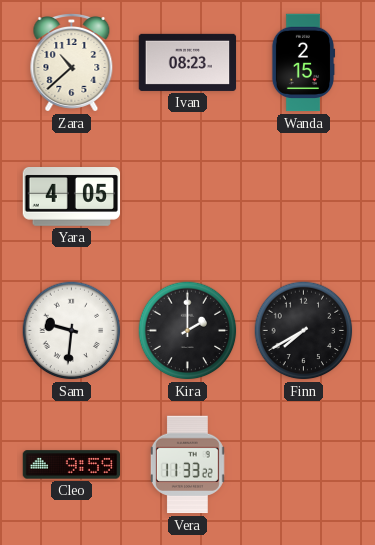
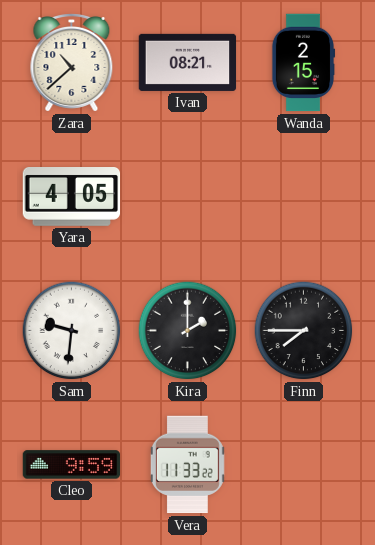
Ivan: 08:23 -> 08:21
Finn: 7:40 -> 7:45
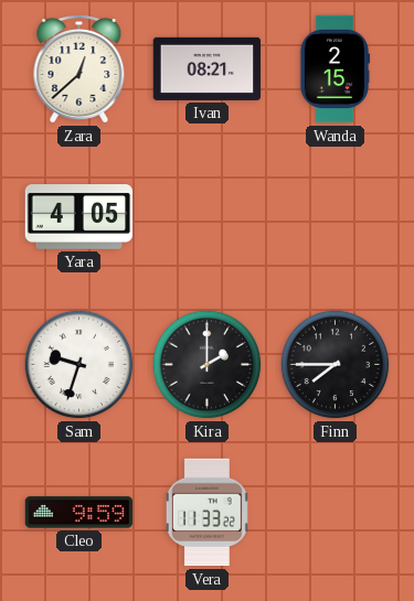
Zara: 10:38 -> 12:38
Sam: 9:31 -> 9:33
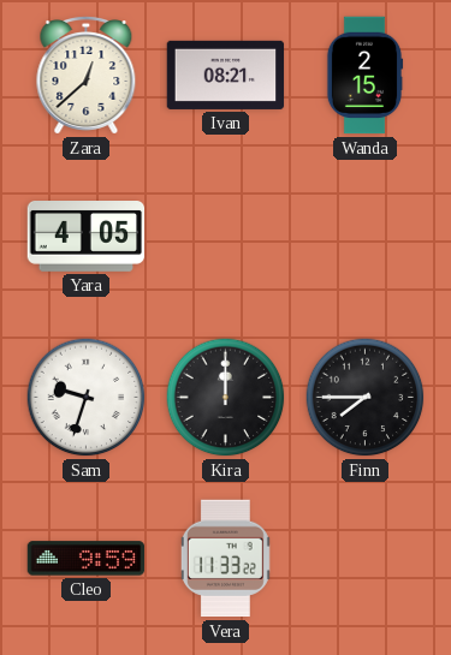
Kira: 2:00 -> 12:00
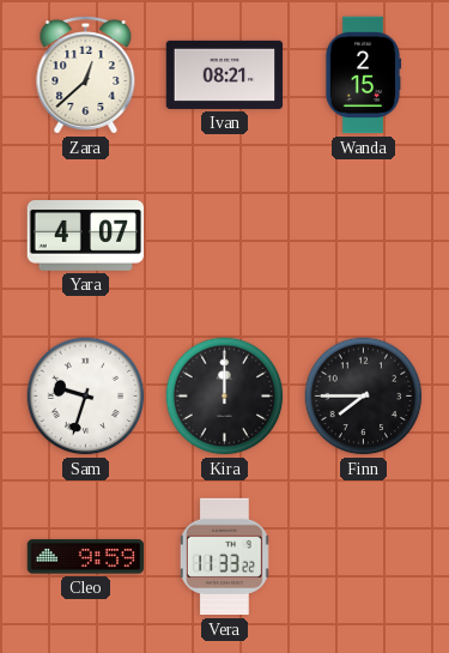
Yara: 4:05 -> 4:07
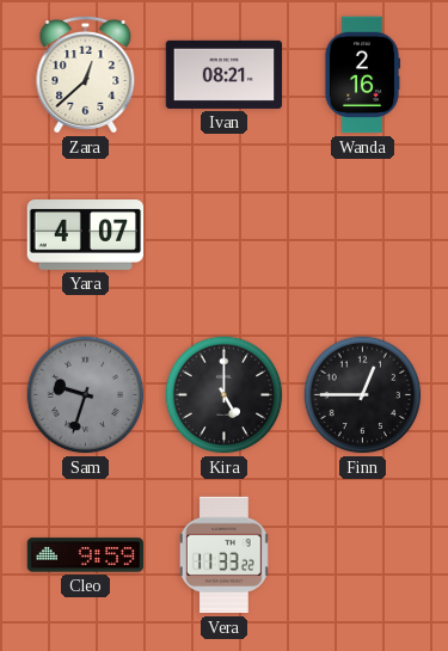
Wanda: 2:15 -> 2:16
Sam dial: white -> grey
Kira: 12:00 -> 5:00
Finn: 7:45 -> 12:45
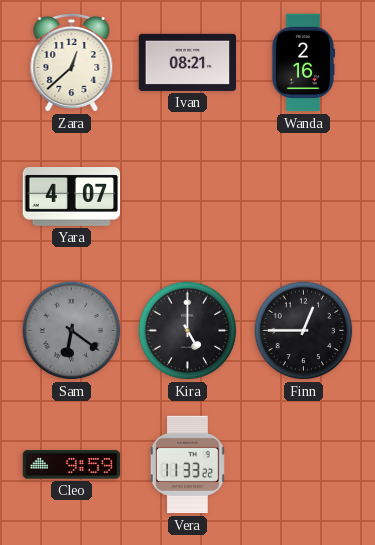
Sam: 9:33 -> 6:21
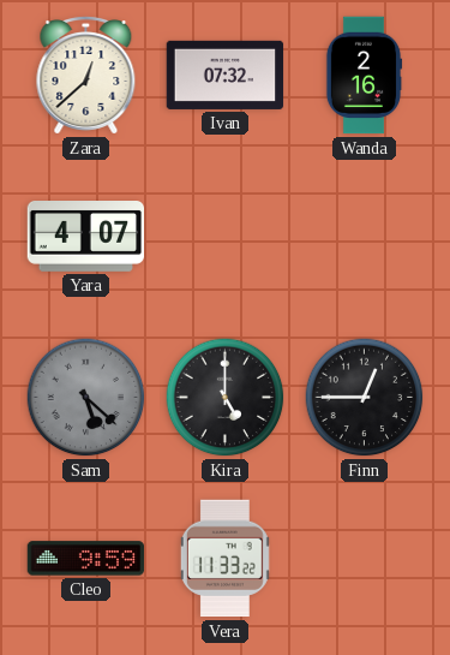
Ivan: 08:21 -> 07:32
Sam: 6:21 -> 5:22
